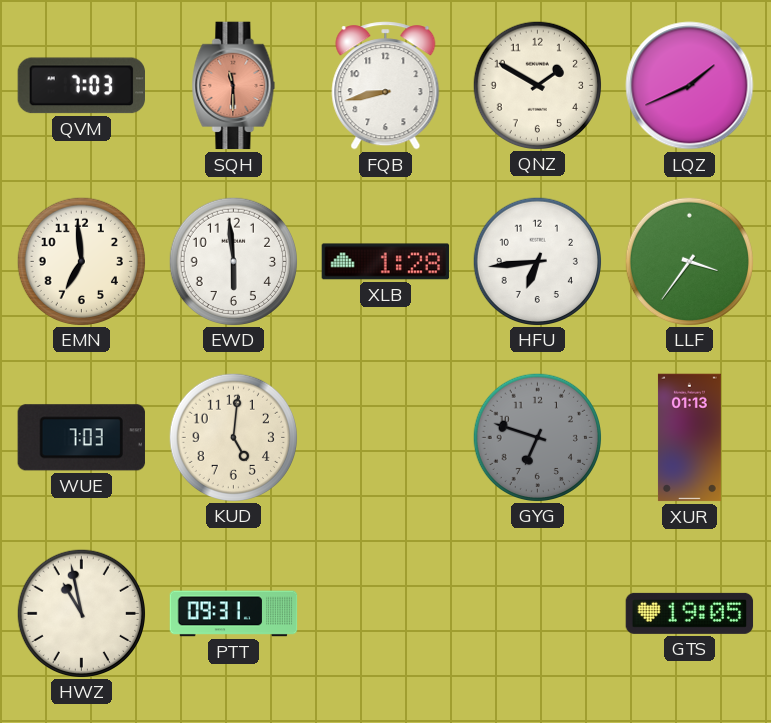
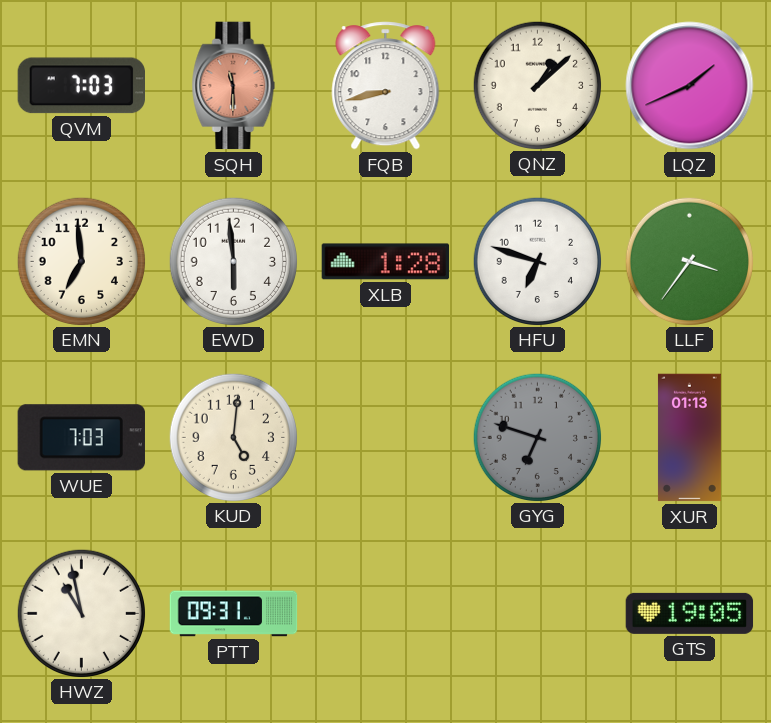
QNZ: 1:50 -> 1:08
HFU: 6:44 -> 6:48
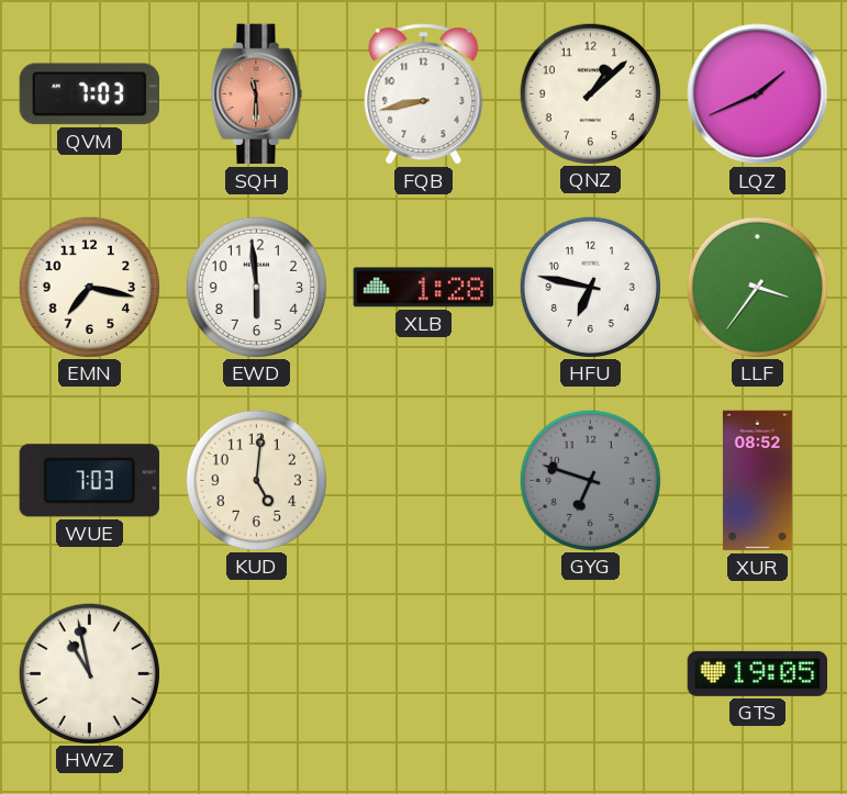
EMN: 6:59 -> 7:17
HFU: 6:48 -> 6:47
XUR: 01:13 -> 08:52
PTT: 09:31 -> none
